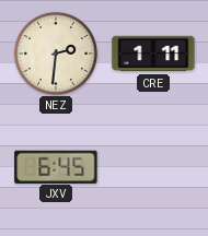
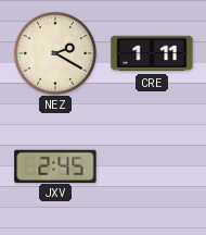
NEZ: 2:31 -> 2:20
JXV: 6:45 -> 2:45
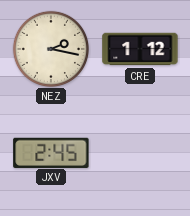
NEZ: 2:20 -> 2:17
CRE: 1:11 -> 1:12
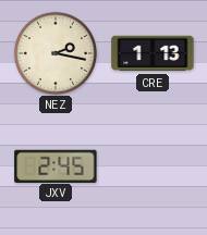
CRE: 1:12 -> 1:13
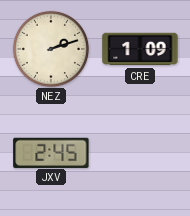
NEZ: 2:17 -> 2:12
CRE: 1:13 -> 1:09
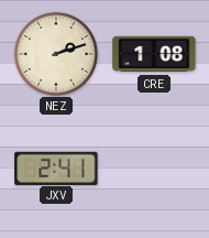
CRE: 1:09 -> 1:08
JXV: 2:45 -> 2:41
